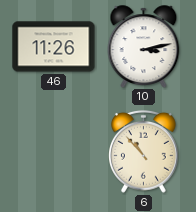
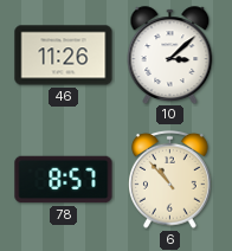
10: 3:13 -> 3:08
78: none -> 8:57
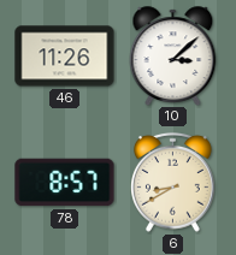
6: 10:53 -> 8:40
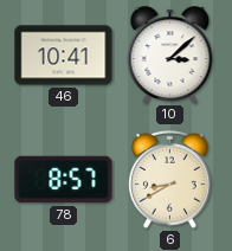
46: 11:26 -> 10:41
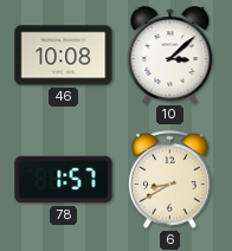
46: 10:41 -> 10:08
78: 8:57 -> 1:57
